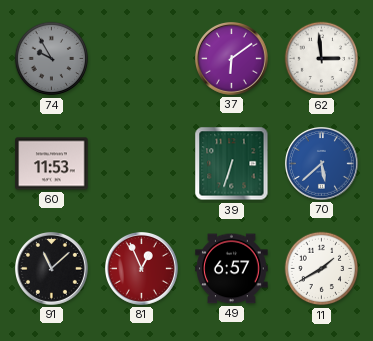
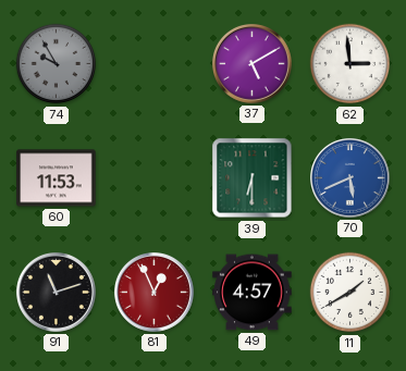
37: 6:09 -> 5:10
39: 6:33 -> 6:30
70: 5:38 -> 5:41
91: 11:08 -> 11:12
49: 6:57 -> 4:57
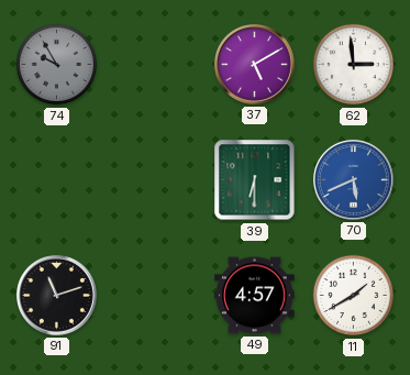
60: 11:53 -> none
81: 12:56 -> none
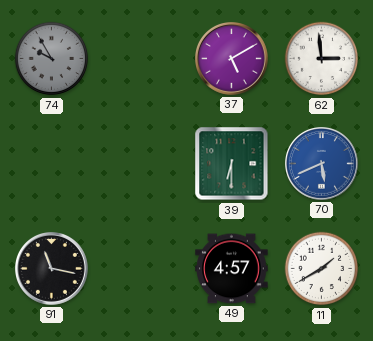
91: 11:12 -> 11:17
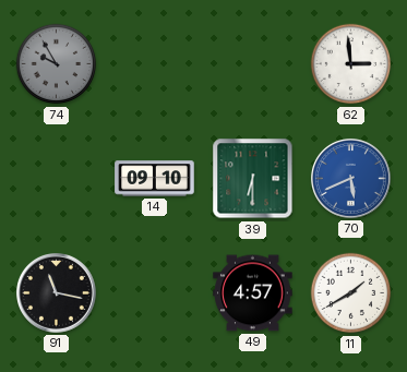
37: 5:10 -> none
14: none -> 09:10
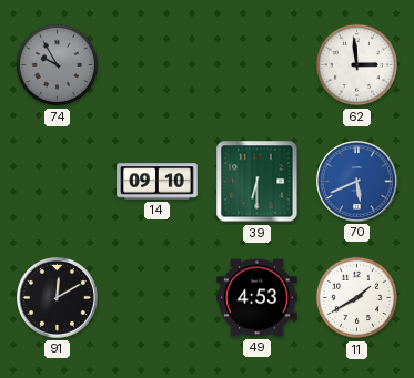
91: 11:17 -> 12:10
49: 4:57 -> 4:53
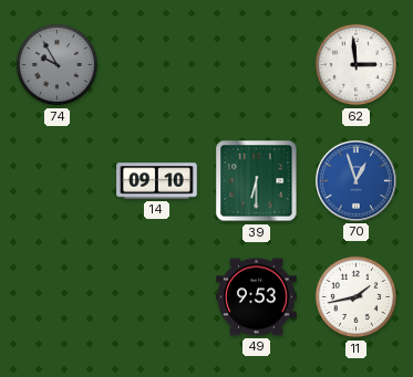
70: 5:41 -> 12:57
91: 12:10 -> none
49: 4:53 -> 9:53
11: 1:40 -> 1:43
